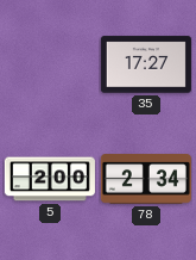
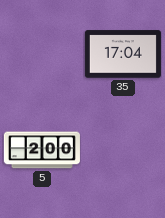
35: 17:27 -> 17:04
78: 2:34 -> none
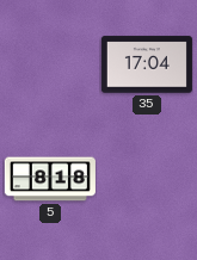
5: 2:00 -> 8:18
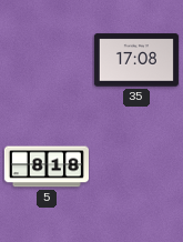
35: 17:04 -> 17:08
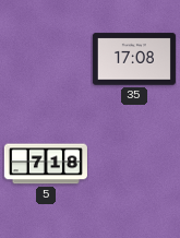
5: 8:18 -> 7:18
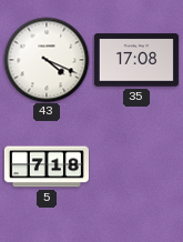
43: none -> 4:19
